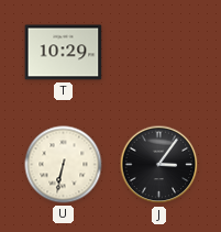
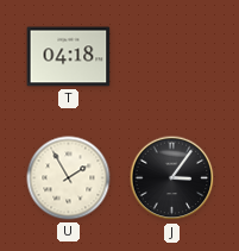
T: 10:29 -> 04:18
U: 6:32 -> 1:55
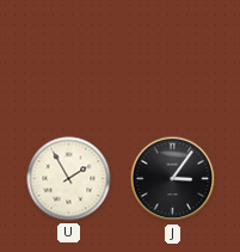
T: 04:18 -> none
